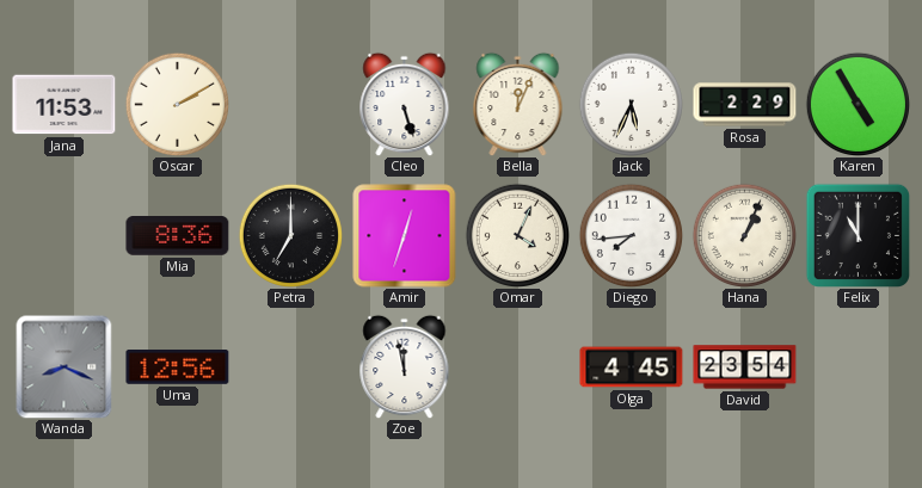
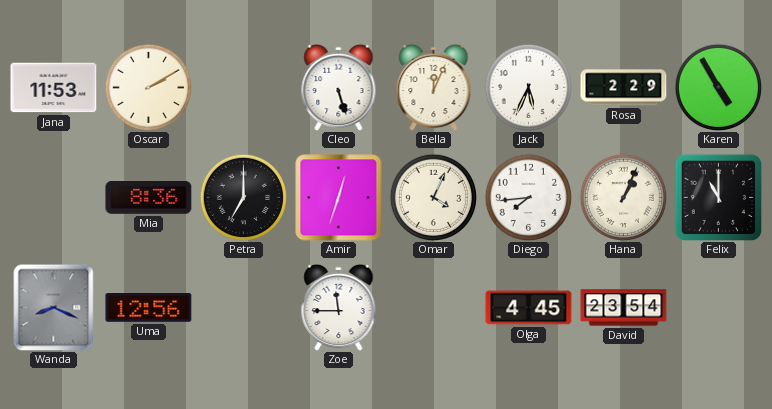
Zoe: 11:58 -> 11:45
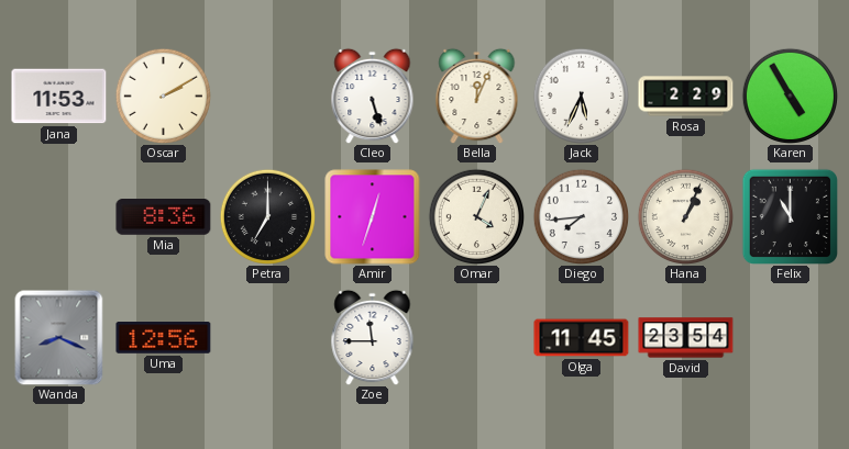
Olga: 4:45 -> 11:45
